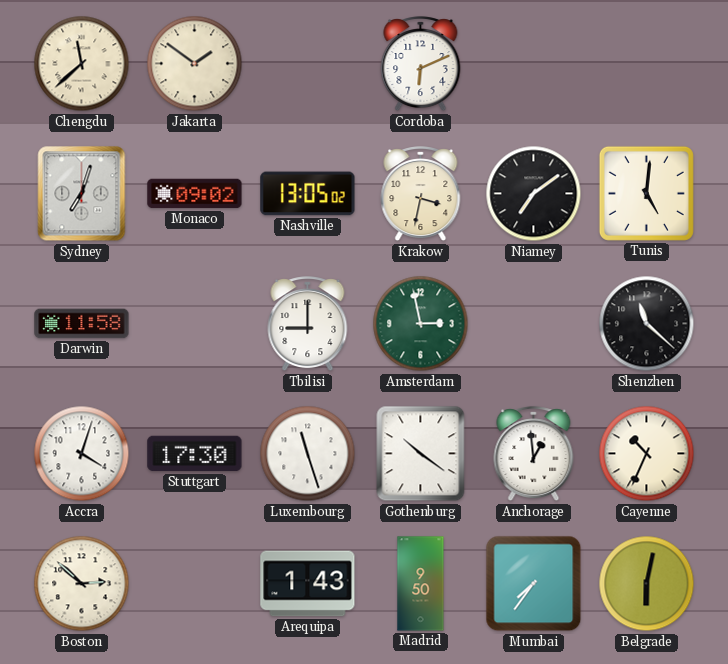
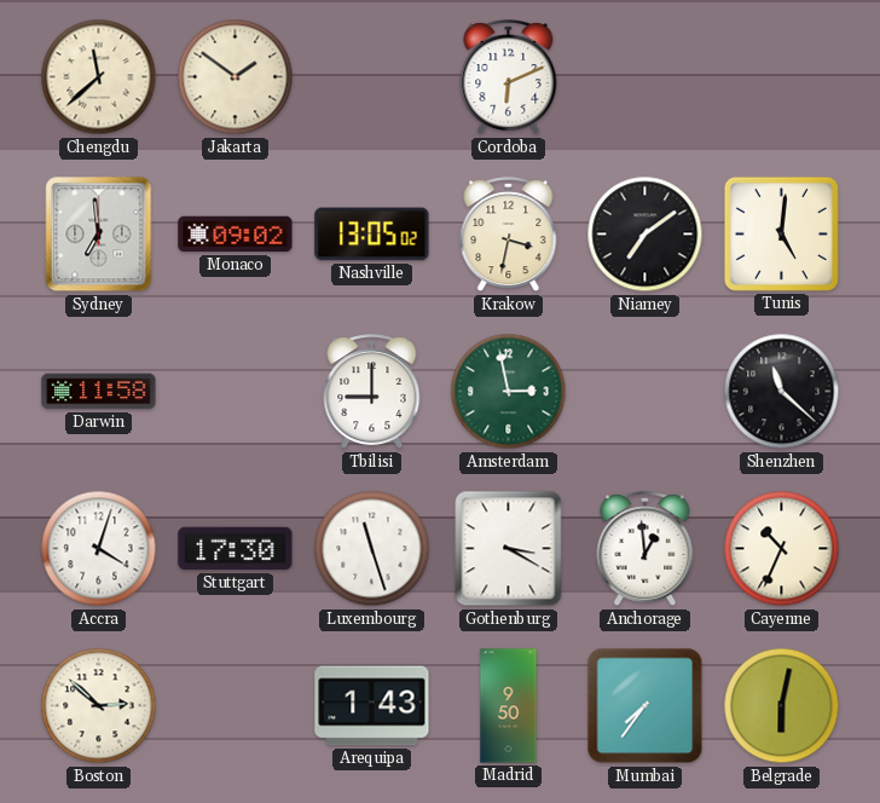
Sydney: 7:03 -> 6:59
Gothenburg: 10:21 -> 3:20
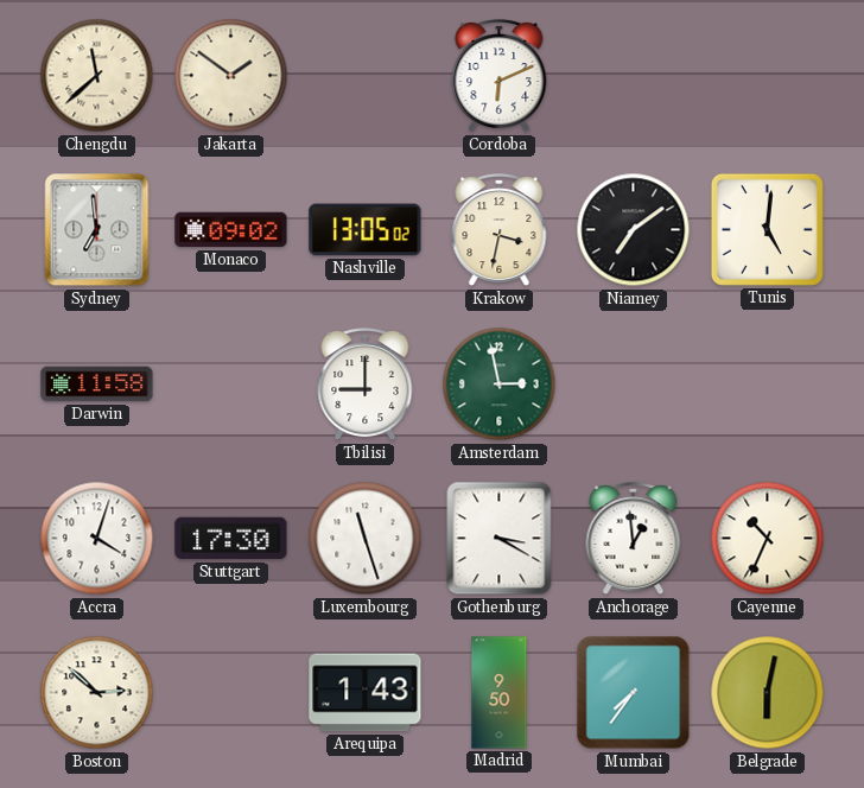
Shenzhen: 11:22 -> none
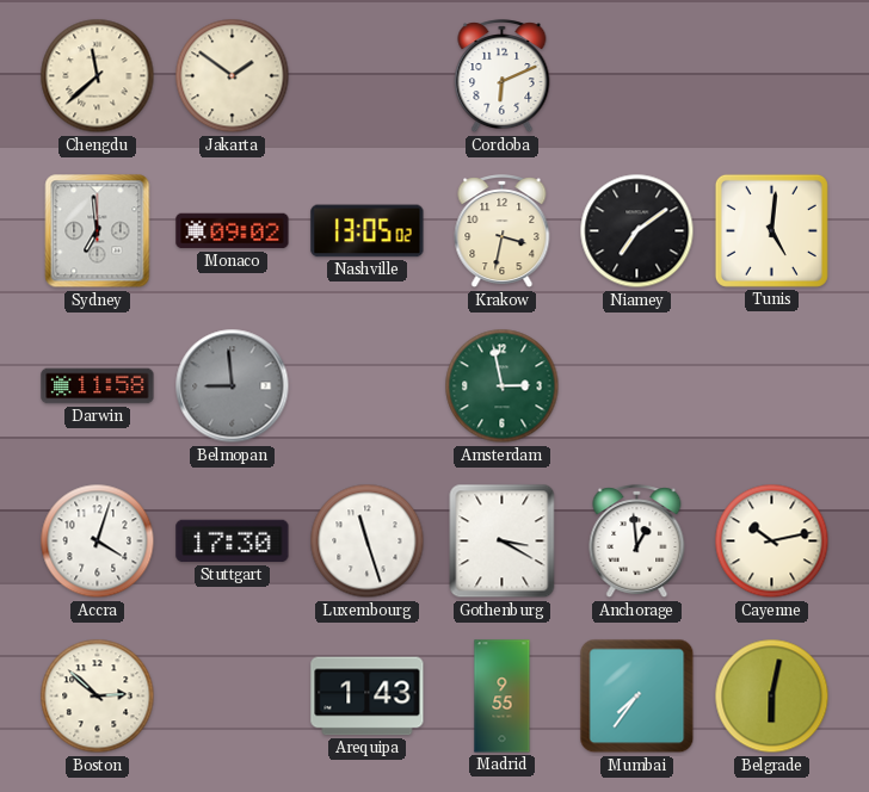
Belmopan: none -> 8:59
Tbilisi: 9:00 -> none
Cayenne: 10:34 -> 10:13
Madrid: 9:50 -> 9:55
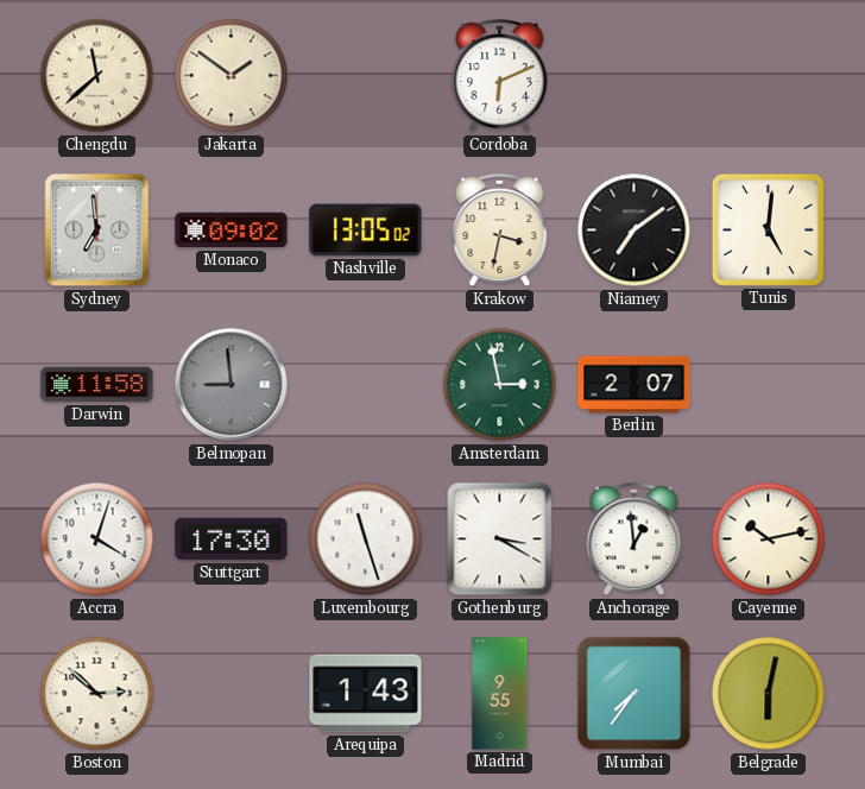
Berlin: none -> 2:07
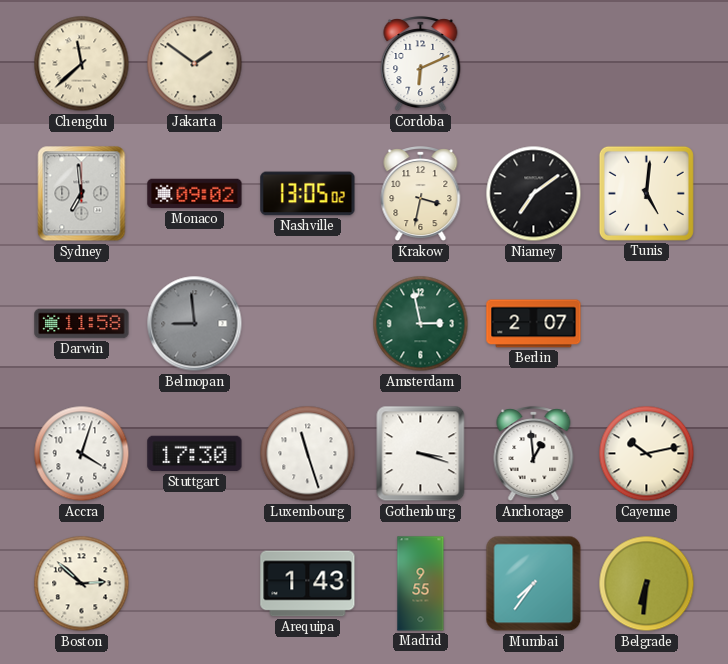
Gothenburg: 3:20 -> 3:18
Belgrade: 6:02 -> 6:31
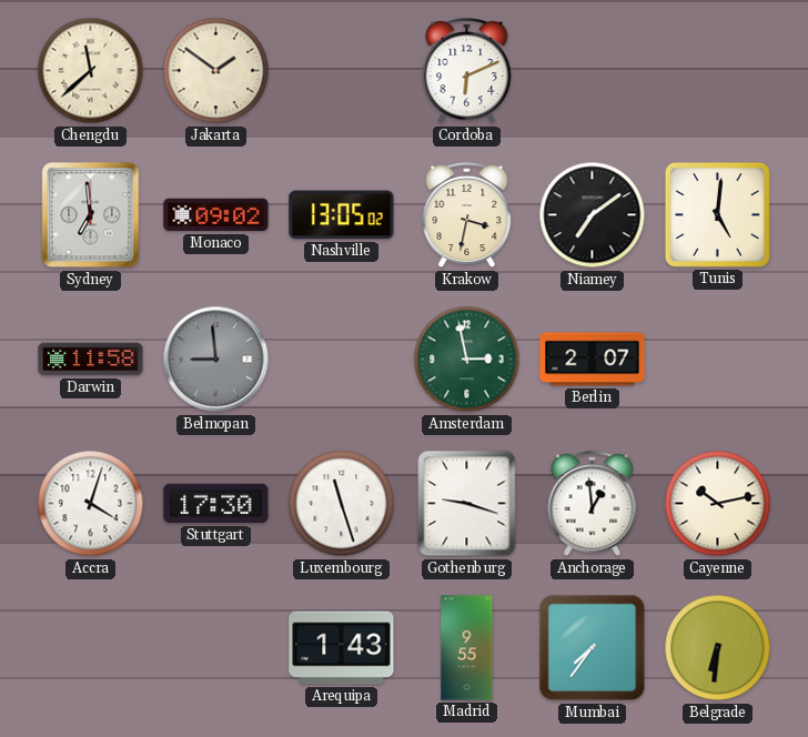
Gothenburg: 3:18 -> 9:18
Boston: 2:52 -> none
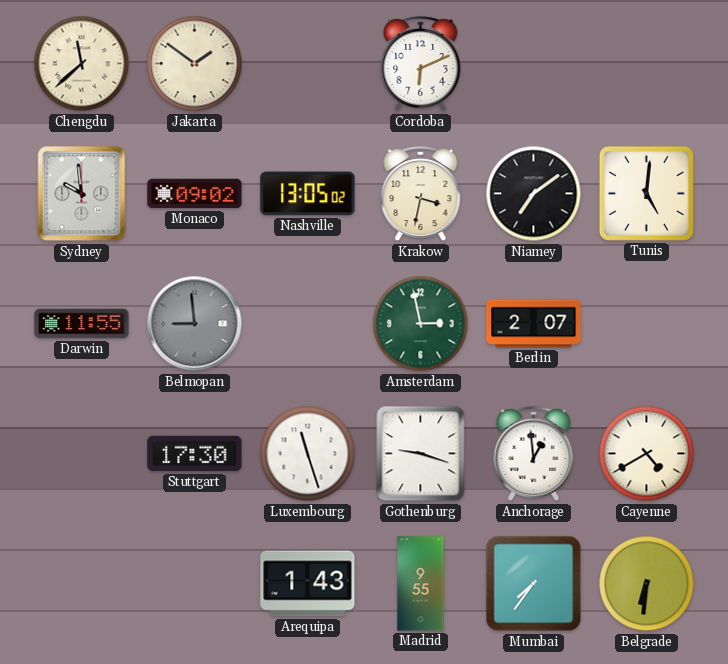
Sydney: 6:59 -> 9:59
Darwin: 11:58 -> 11:55
Accra: 4:03 -> none
Cayenne: 10:13 -> 4:40
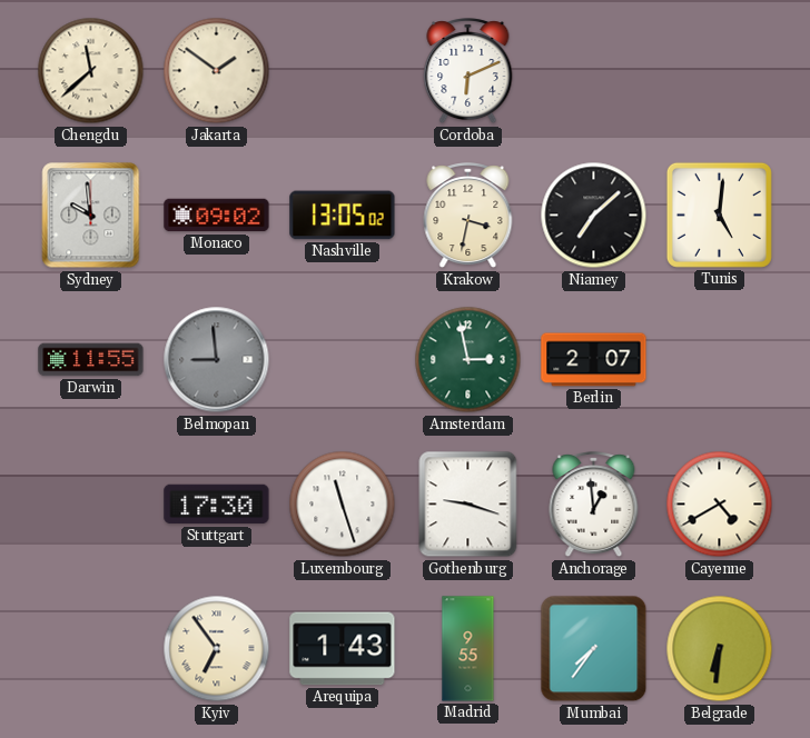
Niamey: 7:09 -> 7:08
Kyiv: none -> 6:54
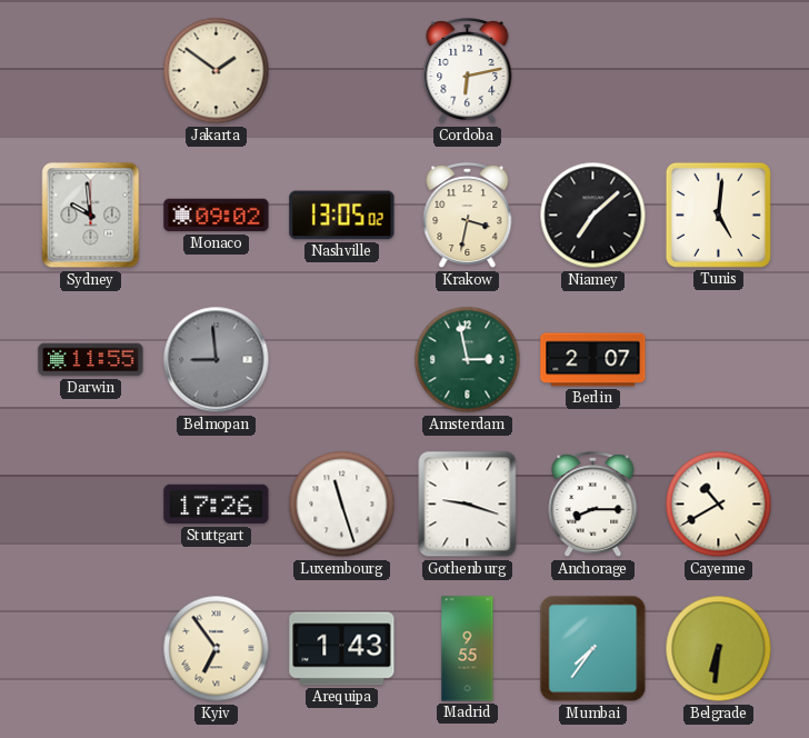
Chengdu: 11:38 -> none
Cordoba: 6:11 -> 6:13
Stuttgart: 17:30 -> 17:26
Anchorage: 12:59 -> 8:15
Cayenne: 4:40 -> 10:40
